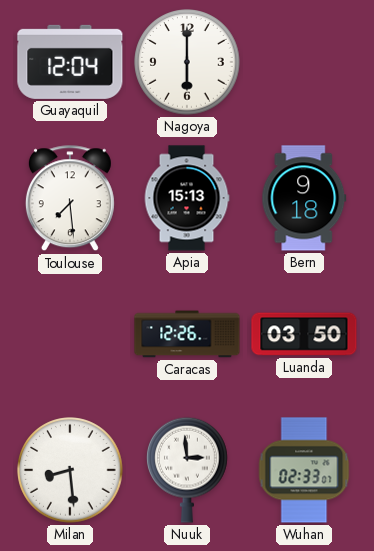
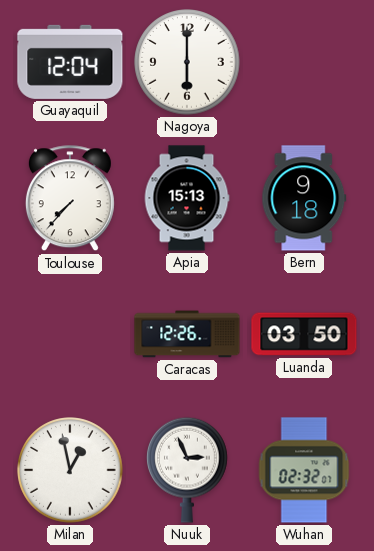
Toulouse: 7:29 -> 7:37
Milan: 8:29 -> 12:58
Nuuk: 2:59 -> 2:56
Wuhan: 02:33 -> 02:32
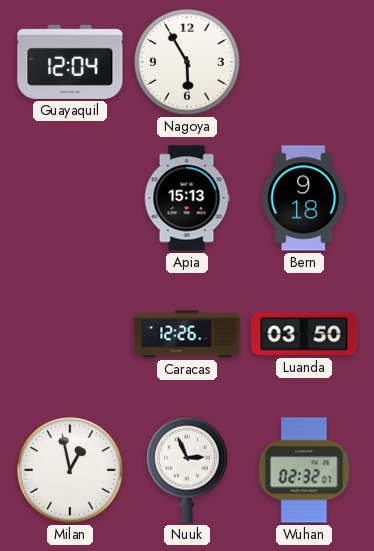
Nagoya: 6:00 -> 5:55
Toulouse: 7:37 -> none
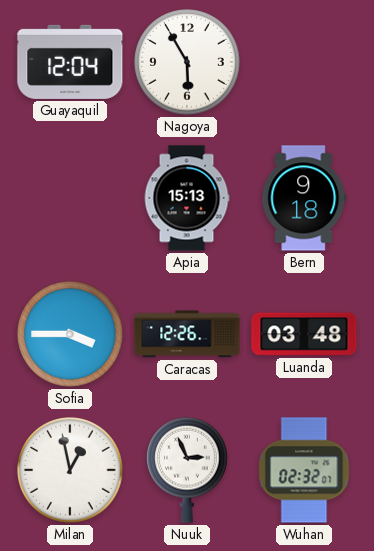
Sofia: none -> 3:45
Luanda: 03:50 -> 03:48
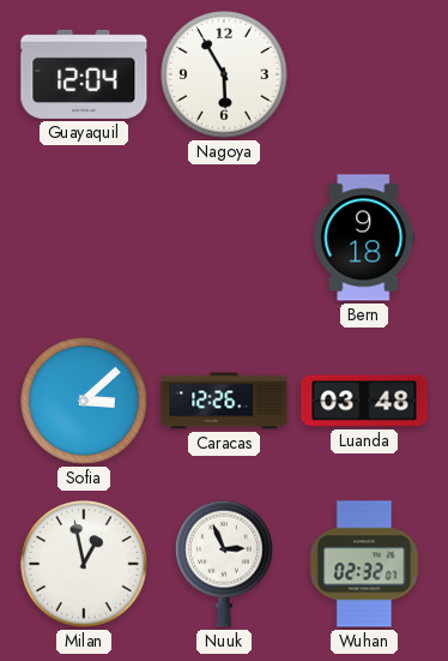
Apia: 15:13 -> none
Sofia: 3:45 -> 3:08
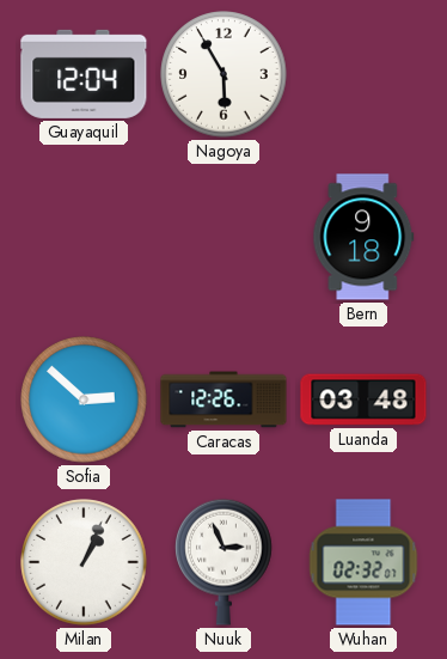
Sofia: 3:08 -> 2:52
Milan: 12:58 -> 1:04
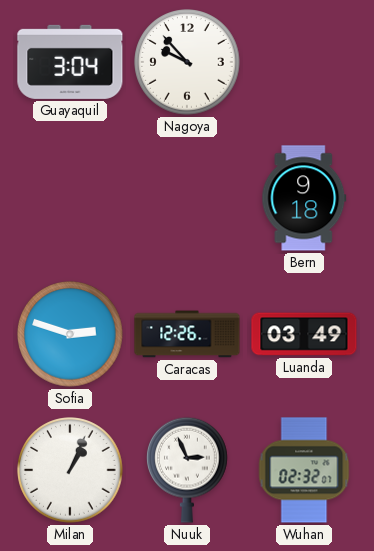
Guayaquil: 12:04 -> 3:04
Nagoya: 5:55 -> 9:53
Sofia: 2:52 -> 2:48
Luanda: 03:48 -> 03:49
